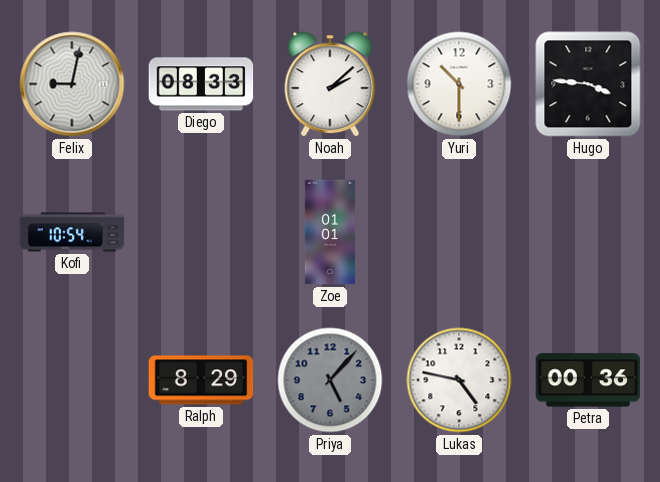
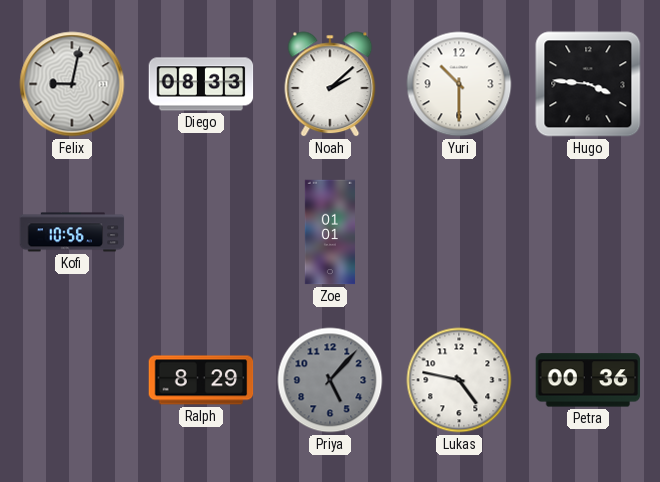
Kofi: 10:54 -> 10:56
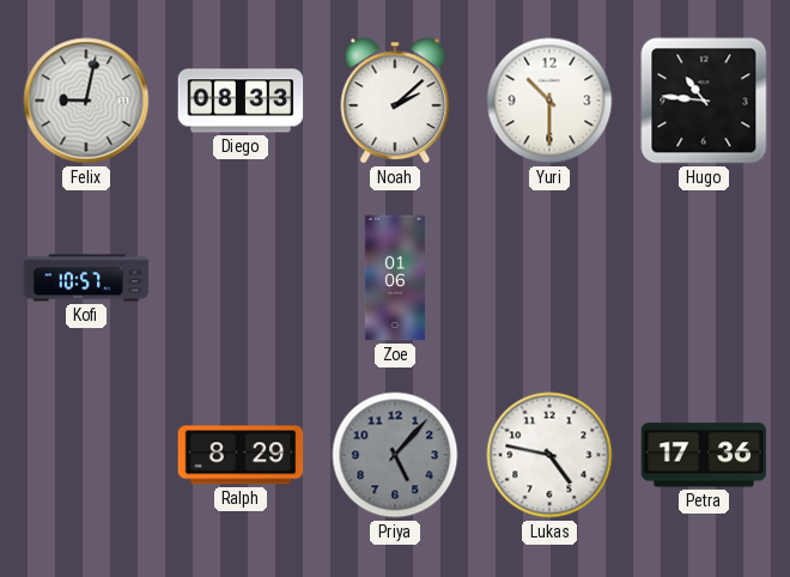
Hugo: 3:46 -> 10:46
Kofi: 10:56 -> 10:57
Zoe: 01:01 -> 01:06
Petra: 00:36 -> 17:36
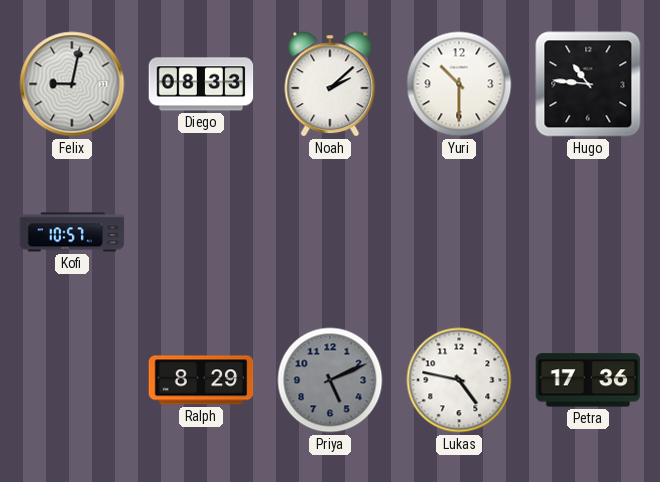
Zoe: 01:06 -> none
Priya: 5:07 -> 5:11
